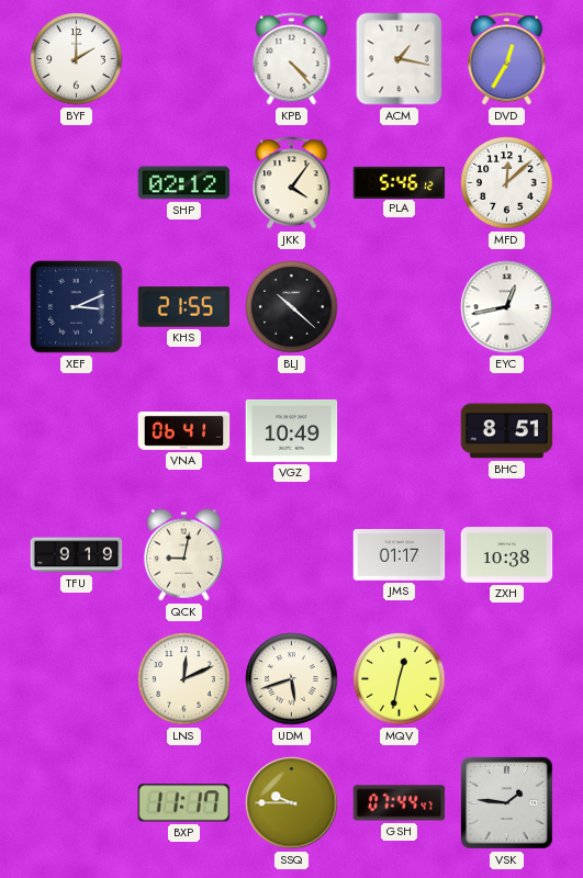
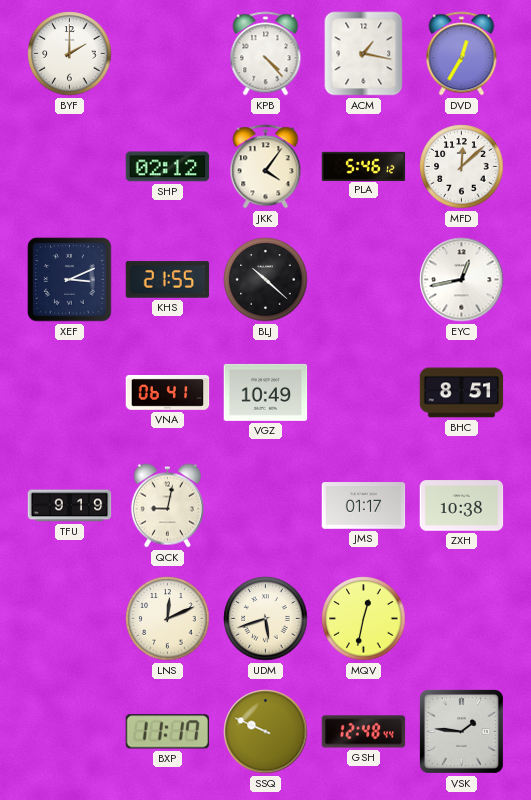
SSQ: 9:45 -> 9:49
GSH: 07:44 -> 12:48
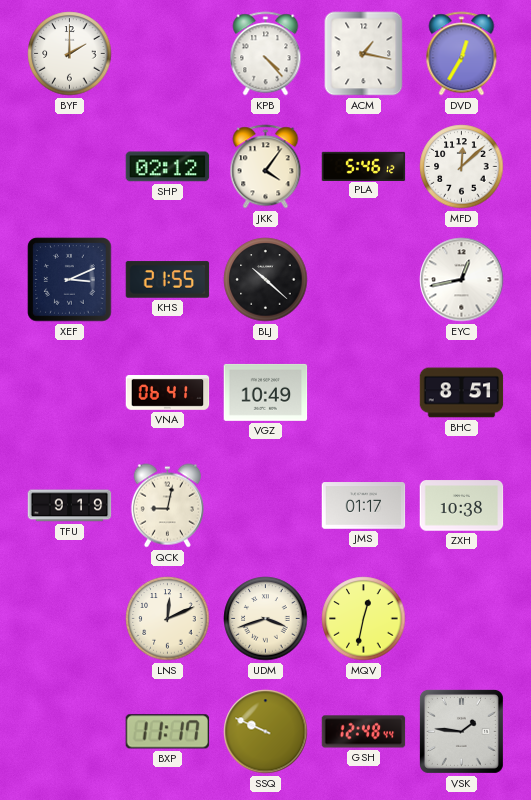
UDM: 5:42 -> 3:42
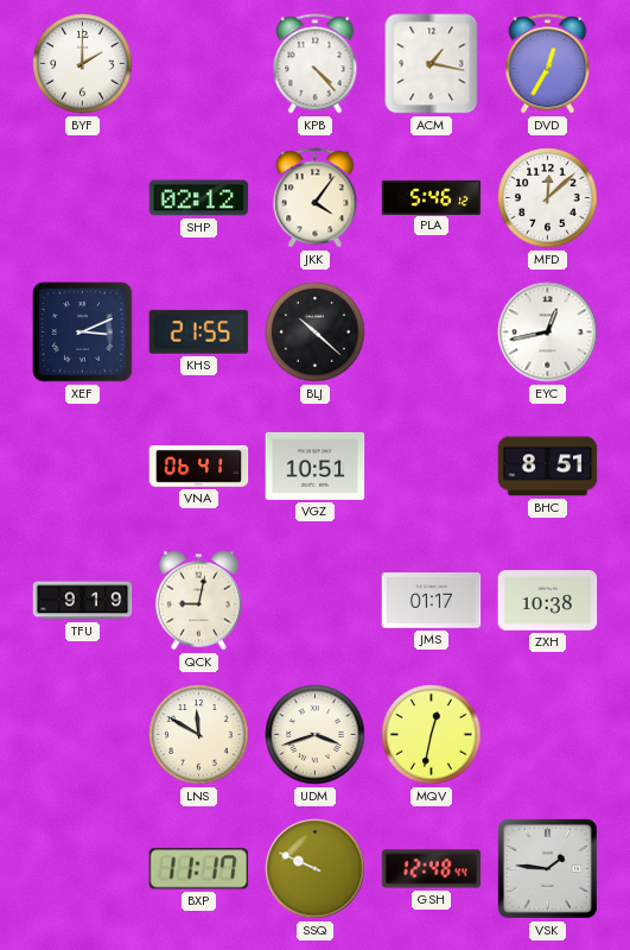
VGZ: 10:49 -> 10:51
LNS: 12:11 -> 11:50
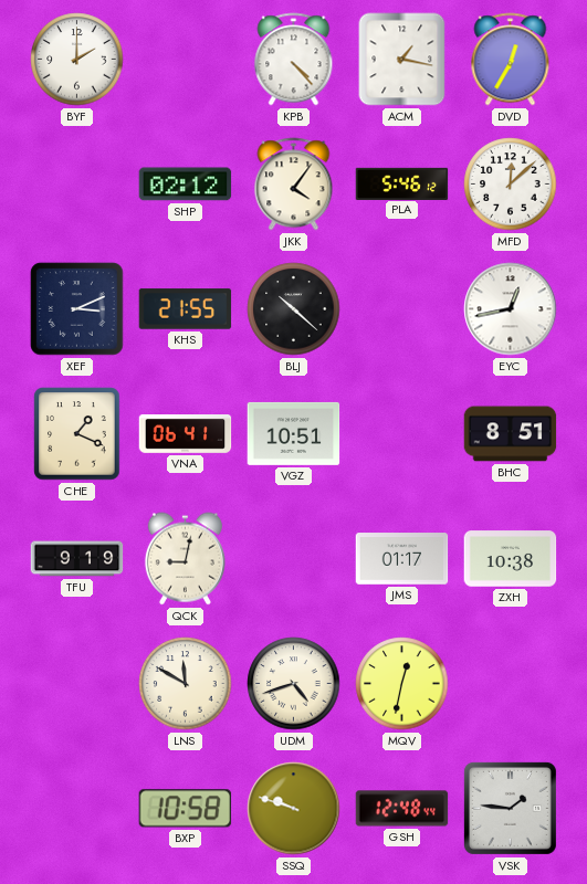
CHE: none -> 1:19
UDM: 3:42 -> 4:42
BXP: 11:17 -> 10:58
SSQ: 9:49 -> 9:48
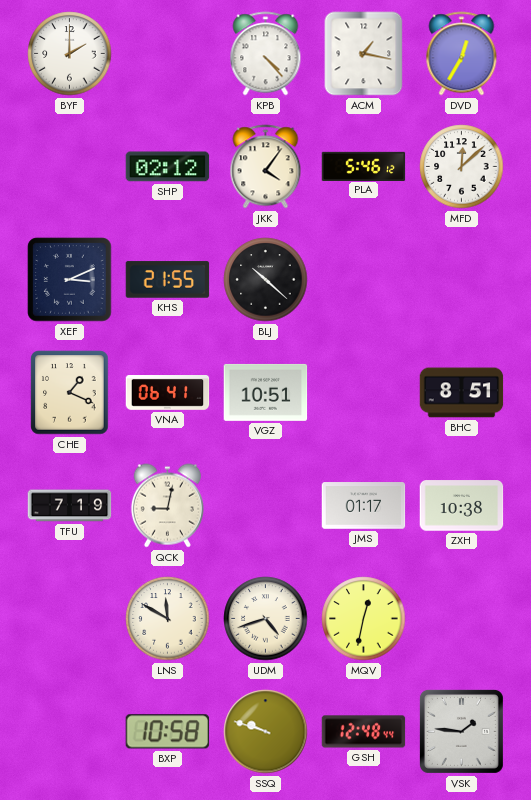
EYC: 12:43 -> none
TFU: 9:19 -> 7:19
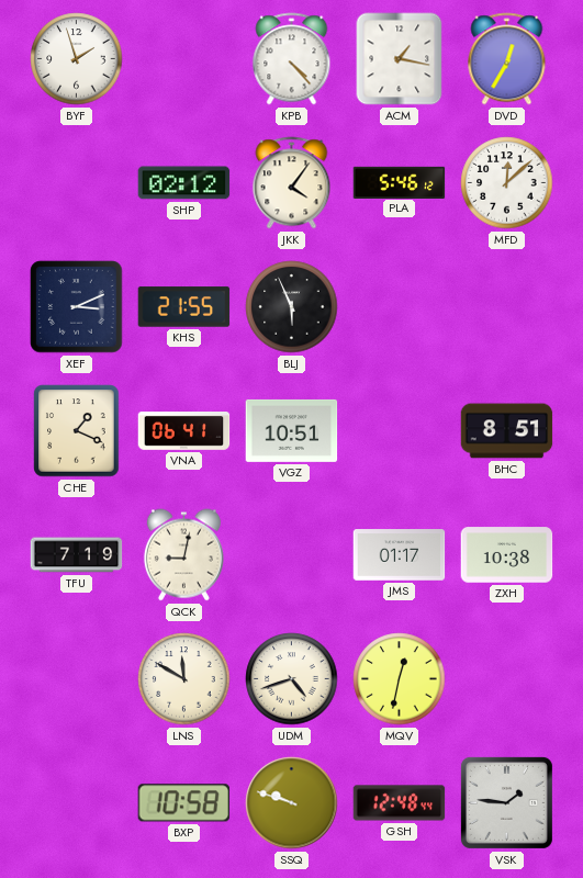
BYF: 2:00 -> 1:57
BLJ: 10:22 -> 5:56
